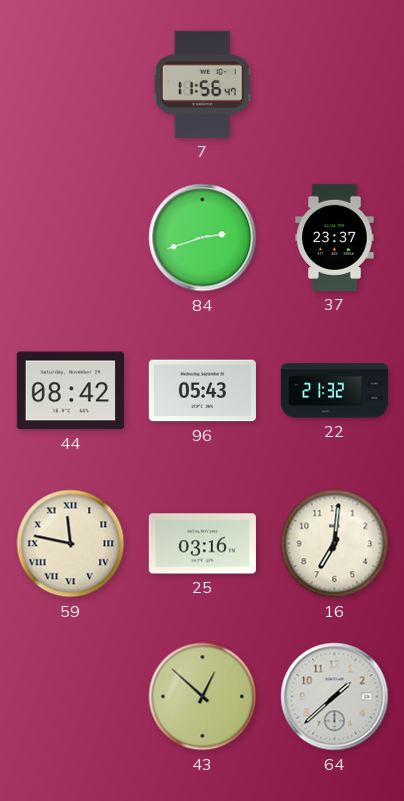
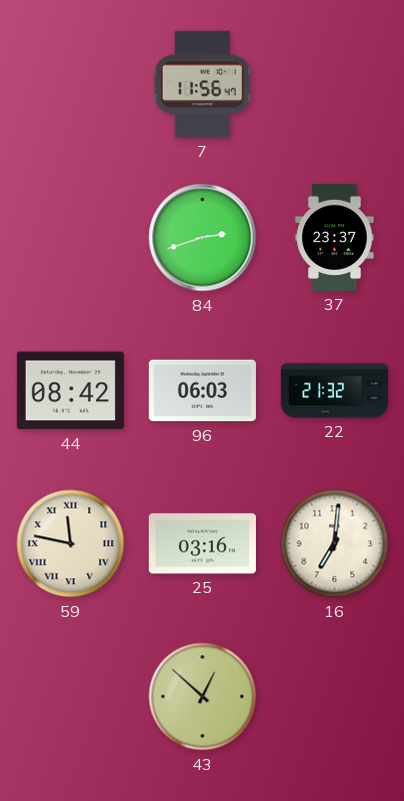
96: 05:43 -> 06:03
64: 1:38 -> none
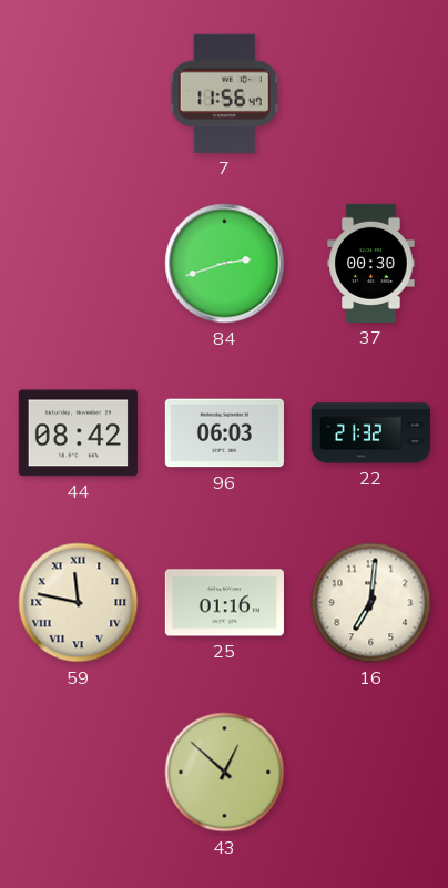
37: 23:37 -> 00:30
25: 03:16 -> 01:16
